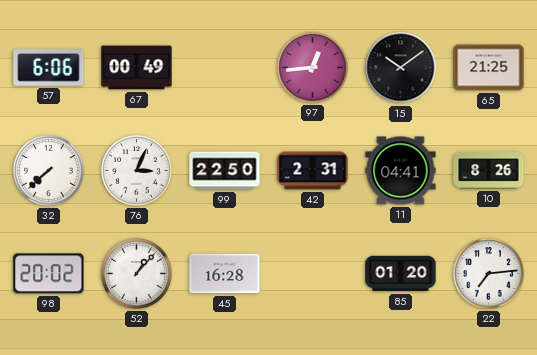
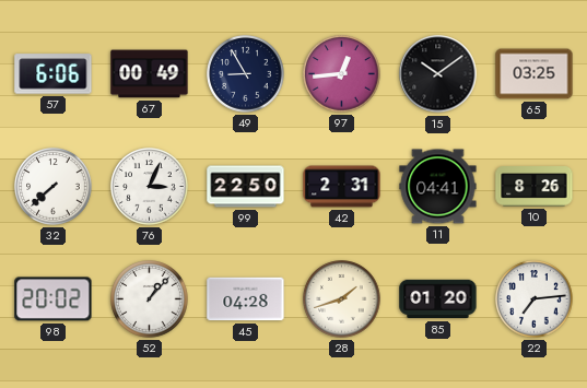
49: none -> 8:55
65: 21:25 -> 03:25
45: 16:28 -> 04:28
28: none -> 1:42
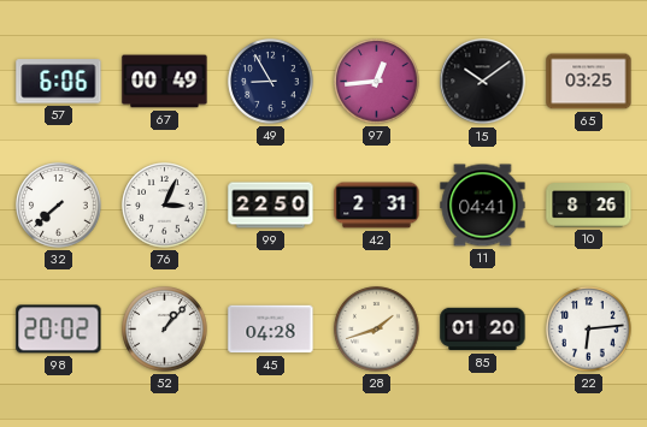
22: 7:14 -> 6:14
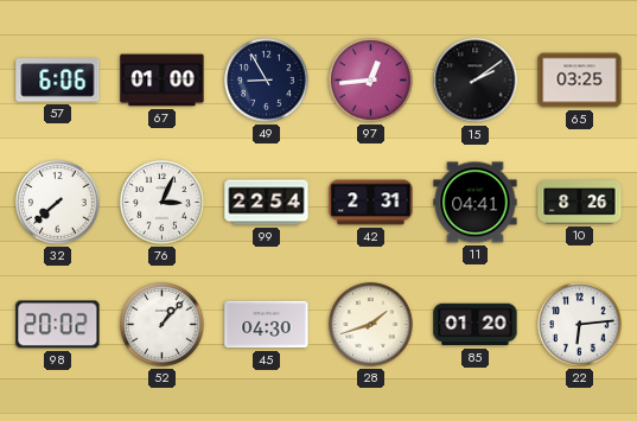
67: 00:49 -> 01:00
15: 10:09 -> 2:09
99: 22:50 -> 22:54
45: 04:28 -> 04:30
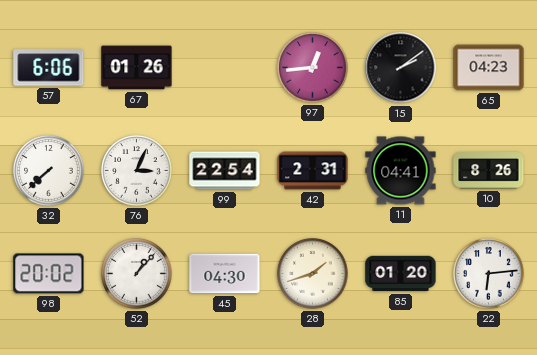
67: 01:00 -> 01:26
49: 8:55 -> none
65: 03:25 -> 04:23
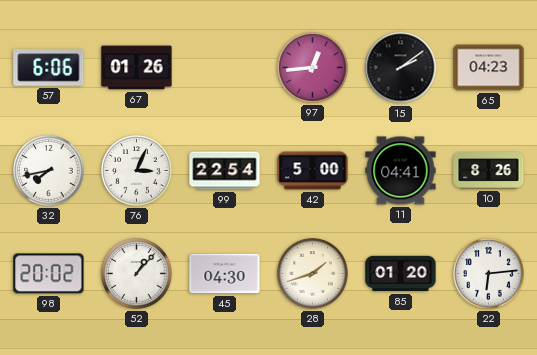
32: 7:38 -> 7:43
42: 2:31 -> 5:00
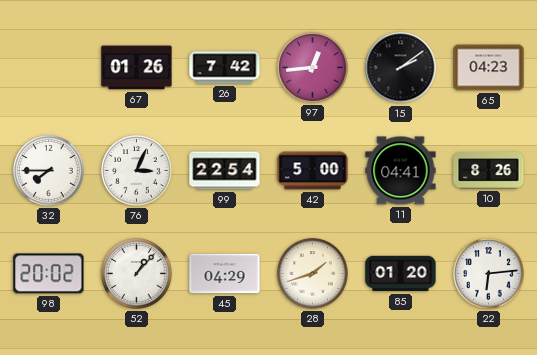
57: 6:06 -> none
26: none -> 7:42
32: 7:43 -> 7:45
45: 04:30 -> 04:29
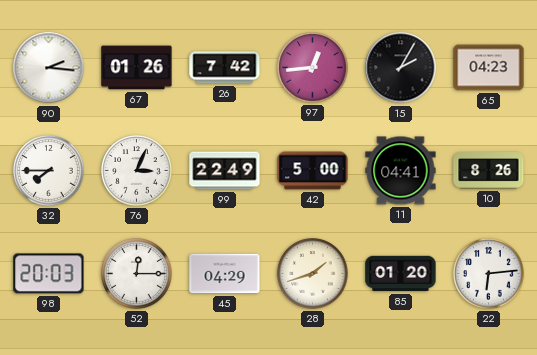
90: none -> 2:16
15: 2:09 -> 2:05
99: 22:54 -> 22:49
98: 20:02 -> 20:03
52: 1:07 -> 12:15
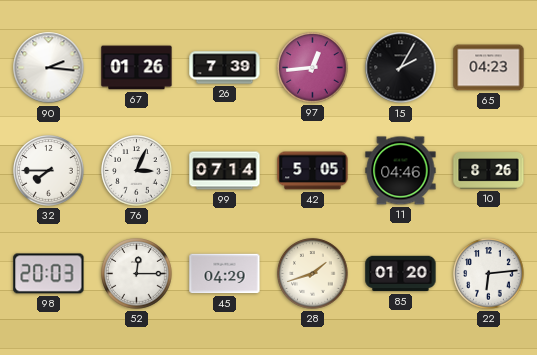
26: 7:42 -> 7:39
99: 22:49 -> 07:14
42: 5:00 -> 5:05
11: 04:41 -> 04:46
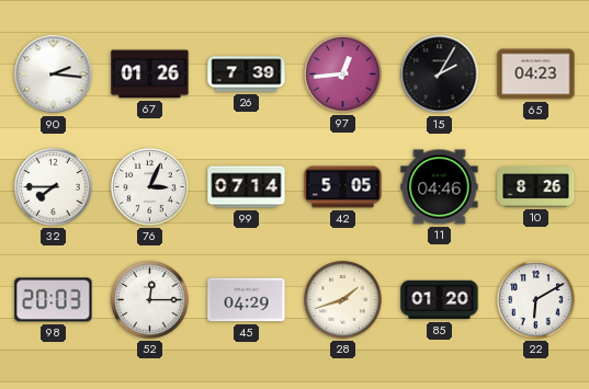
22: 6:14 -> 6:10
